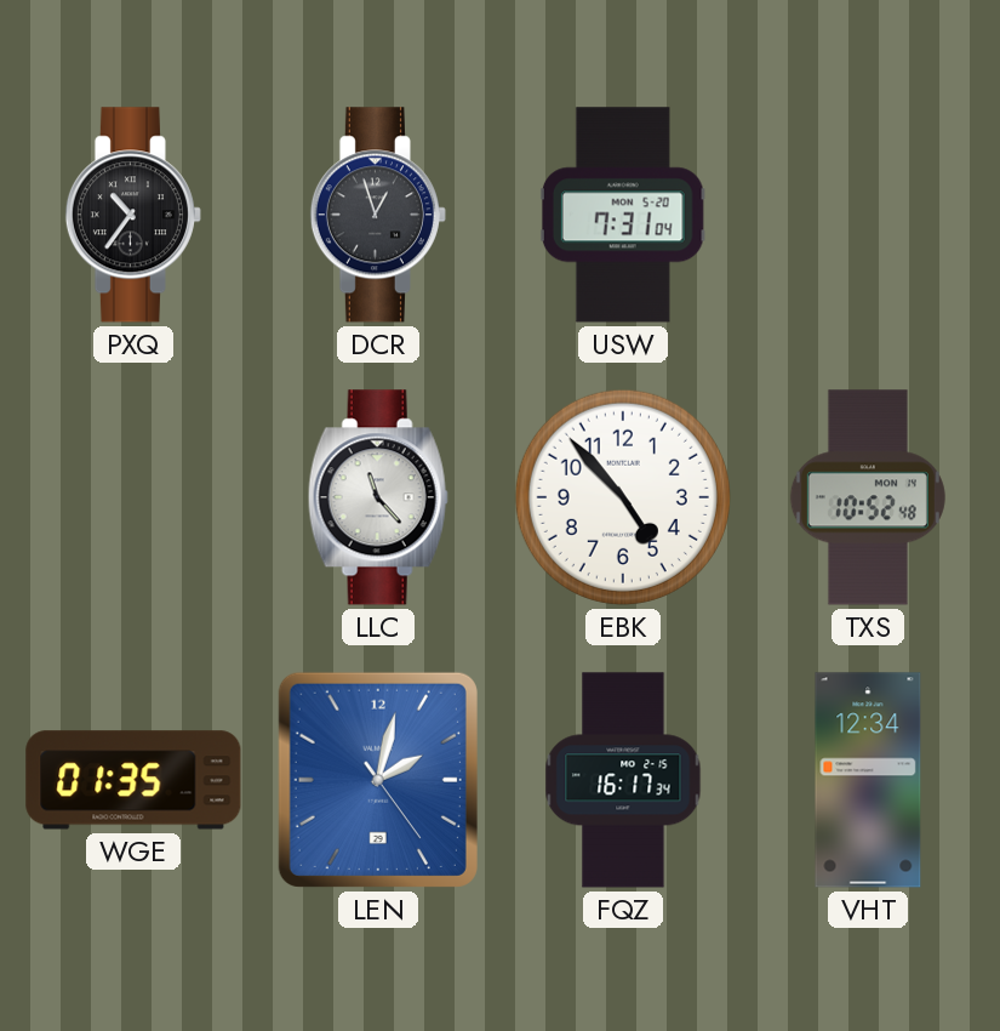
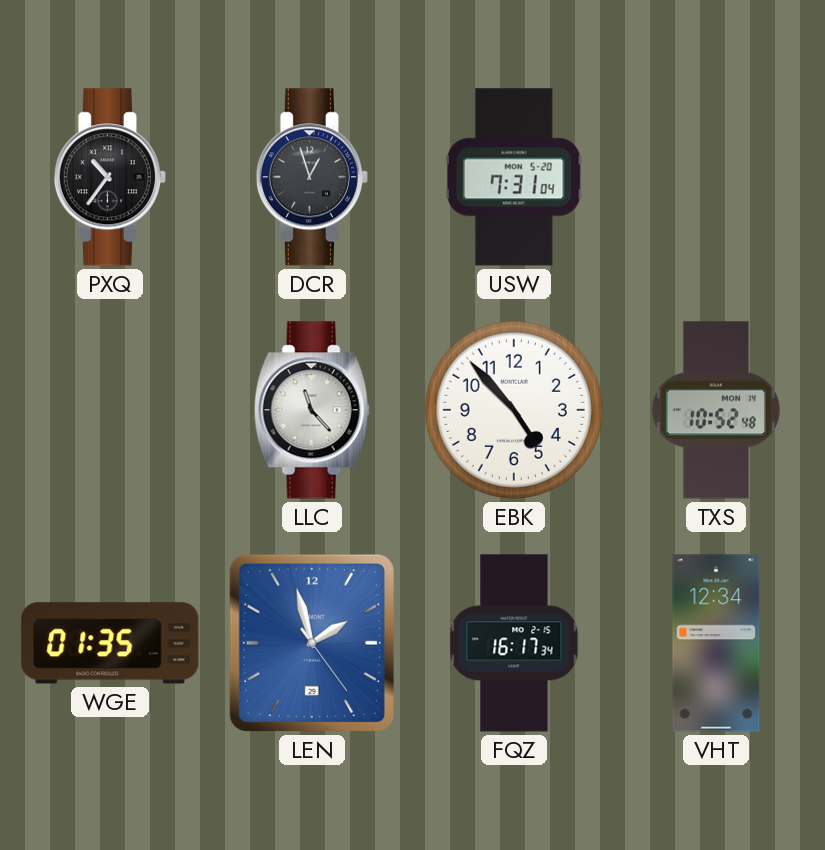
LEN: 2:02 -> 1:57
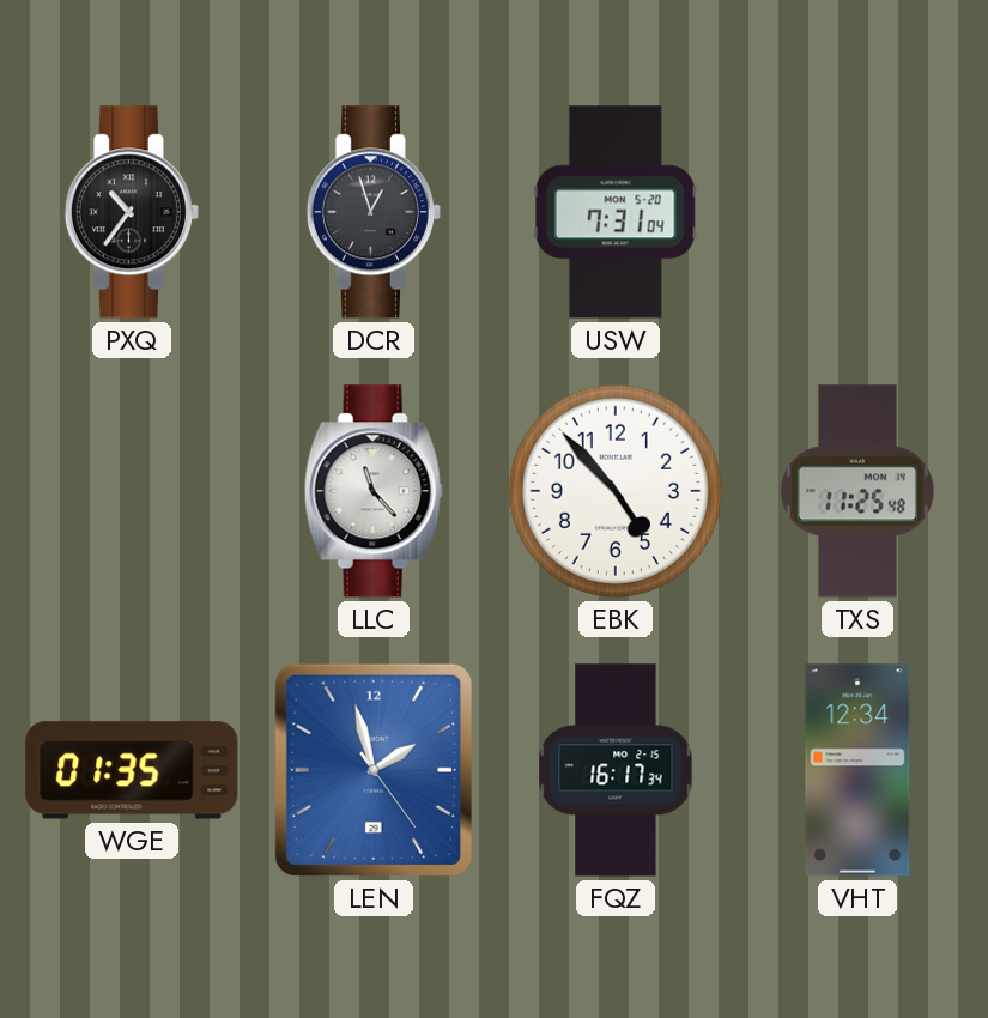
TXS: 10:52 -> 11:25
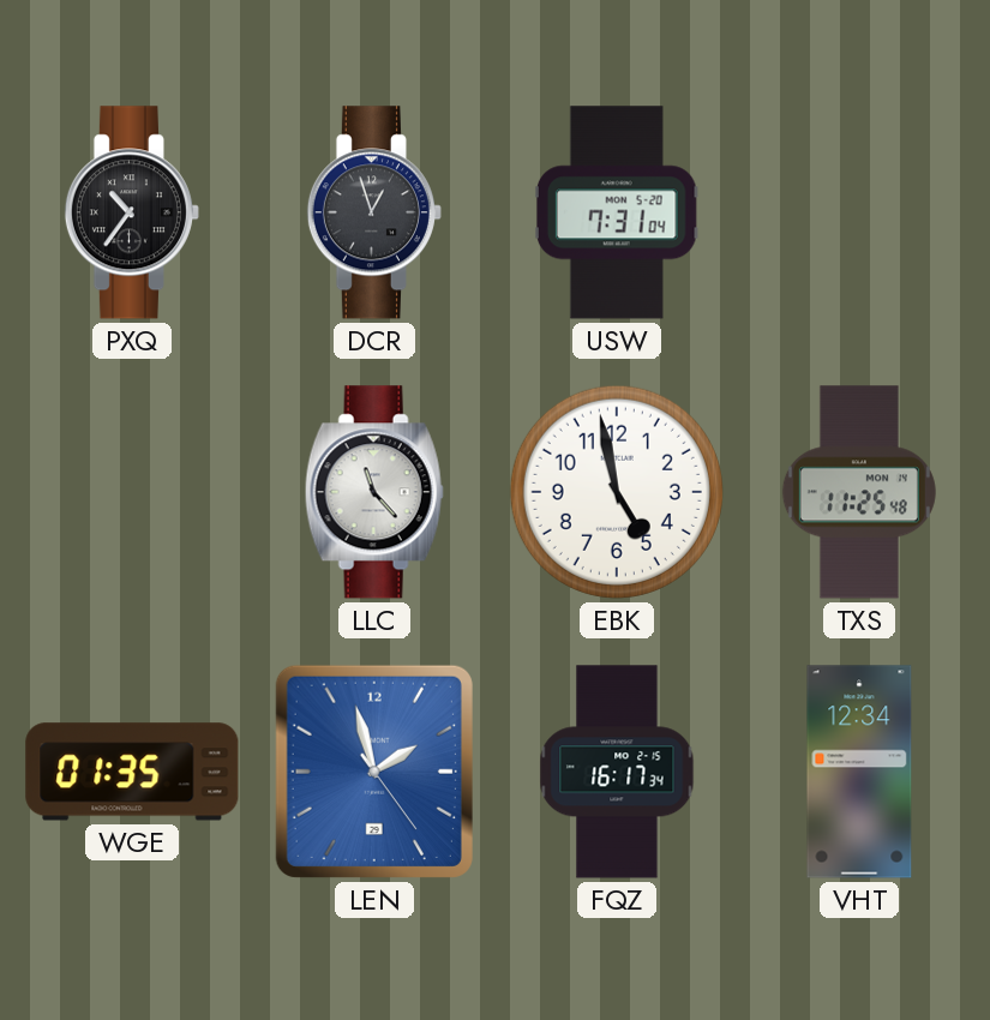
EBK: 4:53 -> 4:58
